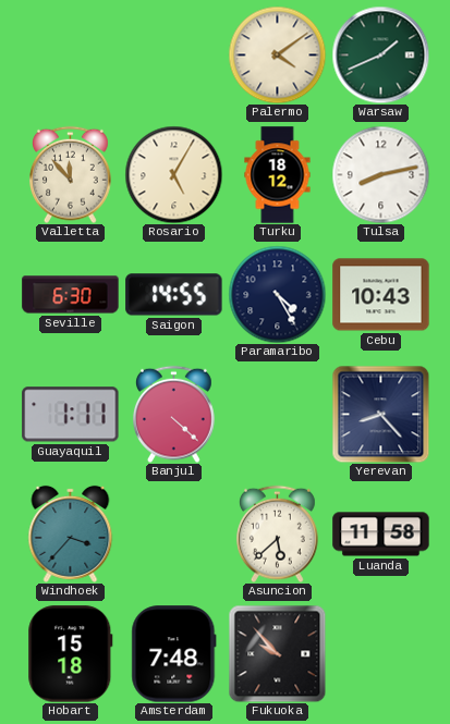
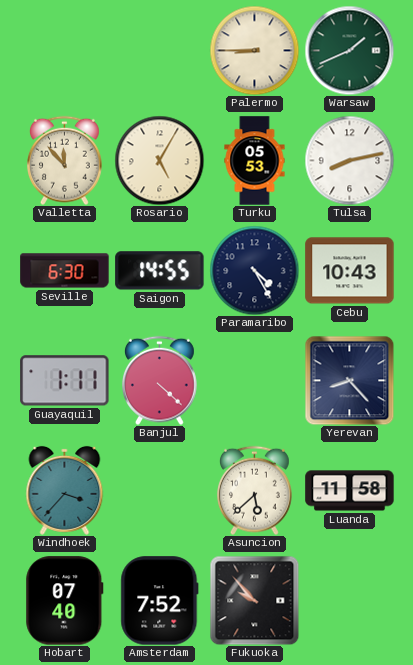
Palermo: 4:09 -> 8:45
Turku: 18:12 -> 05:53
Hobart: 15:18 -> 07:40
Amsterdam: 7:48 -> 7:52
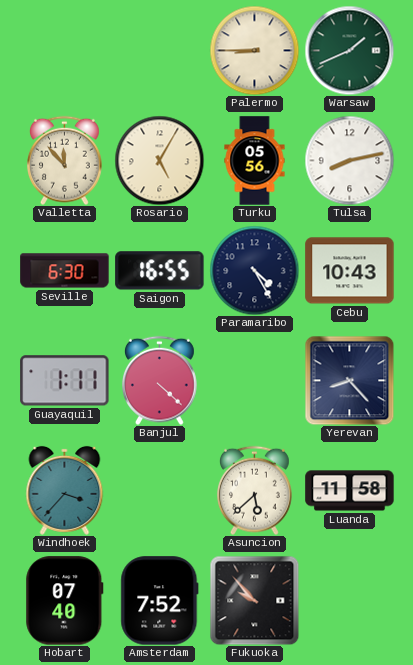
Turku: 05:53 -> 05:56
Saigon: 14:55 -> 16:55
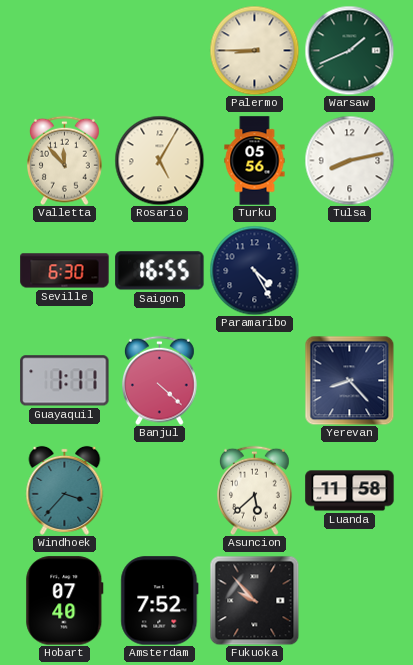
Cebu: 10:43 -> none
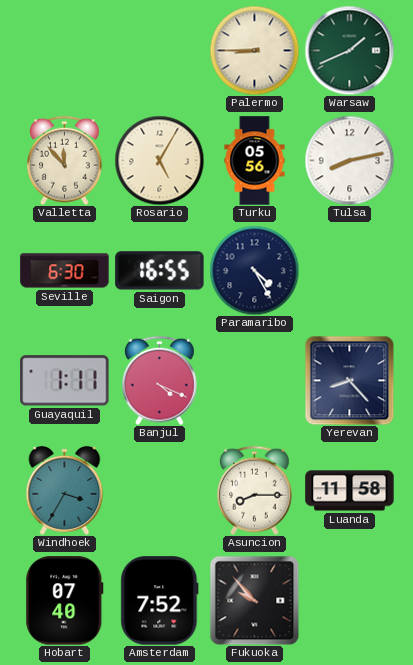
Banjul: 4:22 -> 4:19
Windhoek: 3:37 -> 3:35
Asuncion: 5:38 -> 8:15
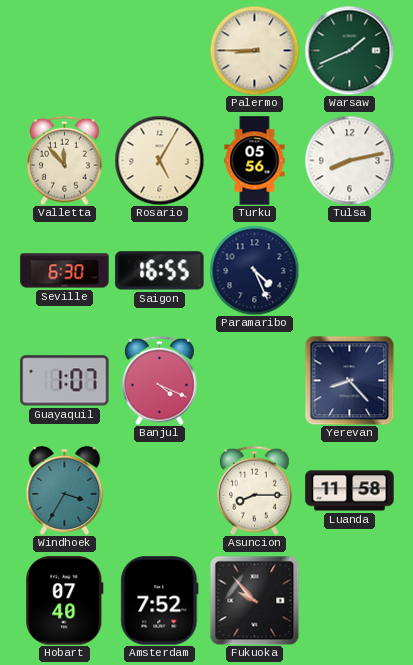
Paramaribo: 4:25 -> 4:26
Guayaquil: 1:11 -> 1:07
